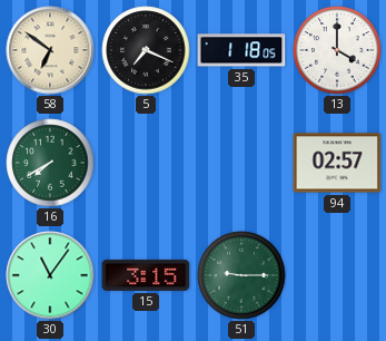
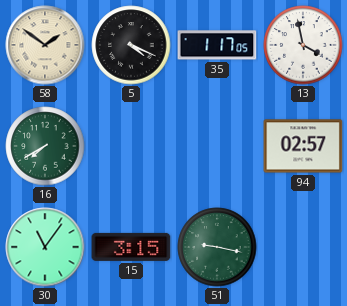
58: 6:51 -> 1:51
5: 7:19 -> 4:19
35: 1:18 -> 1:17
13: 4:00 -> 3:58
51: 9:15 -> 9:17
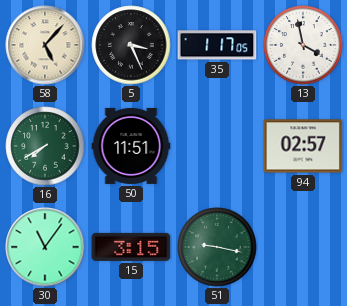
58: 1:51 -> 5:07
5: 4:19 -> 3:26
50: none -> 11:51
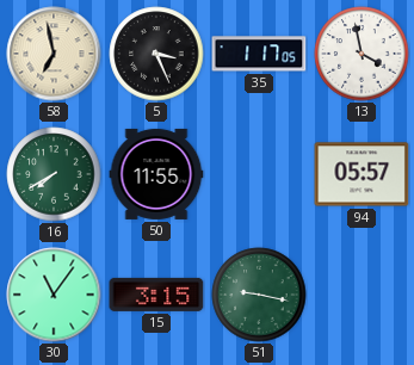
58: 5:07 -> 6:58
50: 11:51 -> 11:55
94: 02:57 -> 05:57
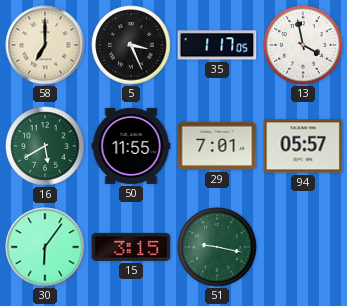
58: 6:58 -> 7:00
16: 7:40 -> 5:40
29: none -> 7:01
30: 11:06 -> 6:06
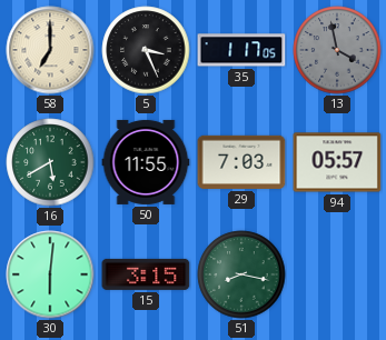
13 dial: white -> grey
29: 7:01 -> 7:03
30: 6:06 -> 6:01
51: 9:17 -> 8:17
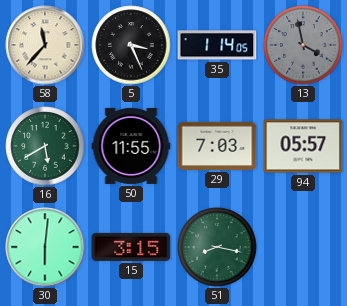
58: 7:00 -> 11:37
35: 1:17 -> 1:14
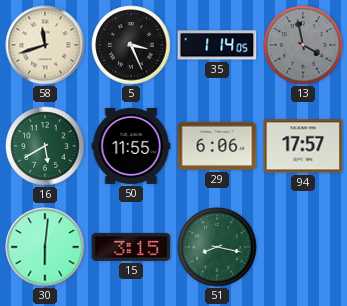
58: 11:37 -> 11:42
29: 7:03 -> 6:06
94: 05:57 -> 17:57
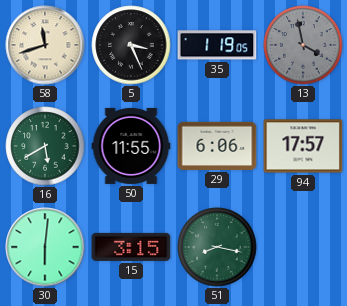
35: 1:14 -> 1:19
